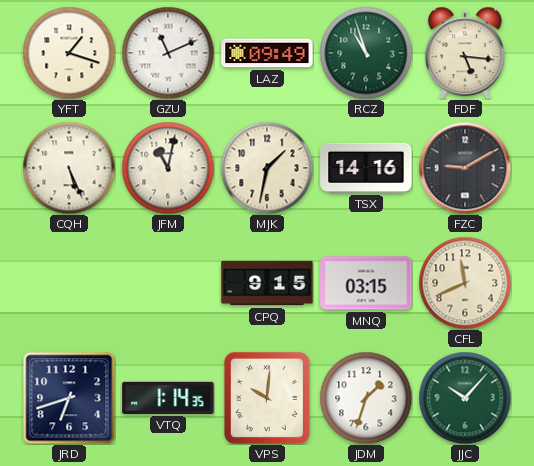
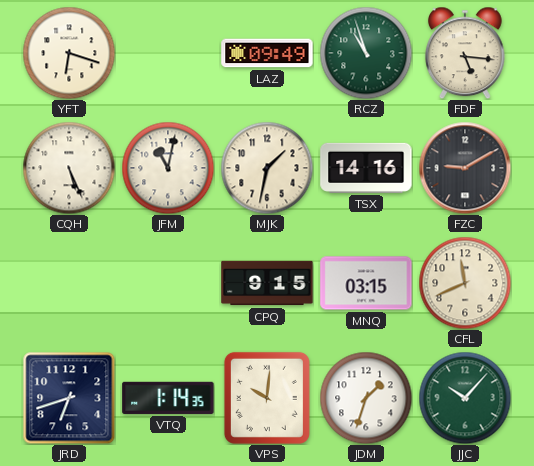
YFT: 1:18 -> 6:18
GZU: 11:11 -> none
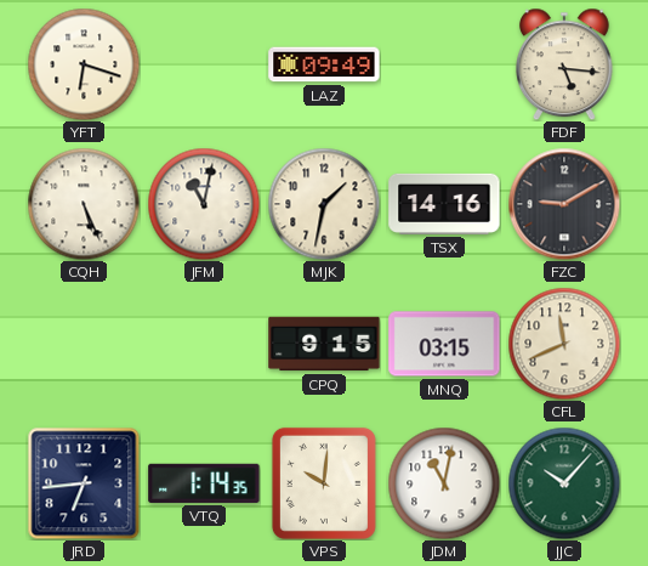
RCZ: 10:57 -> none
JRD: 6:42 -> 6:44
JDM: 1:33 -> 11:02
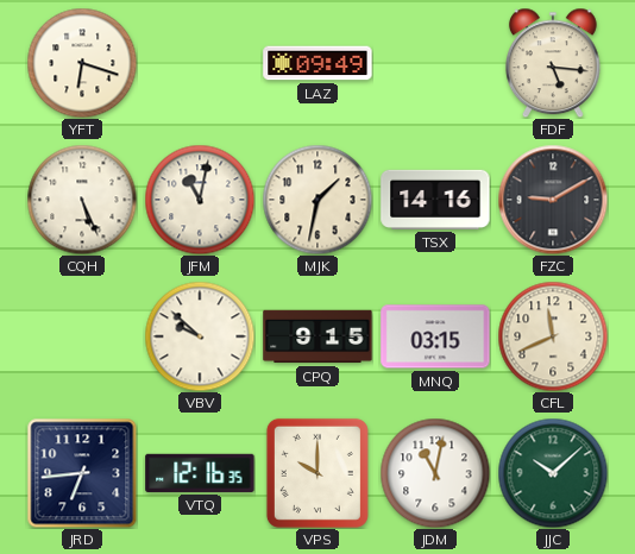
VBV: none -> 9:52
VTQ: 1:14 -> 12:16
VPS: 10:01 -> 10:00
JJC: 10:07 -> 10:08
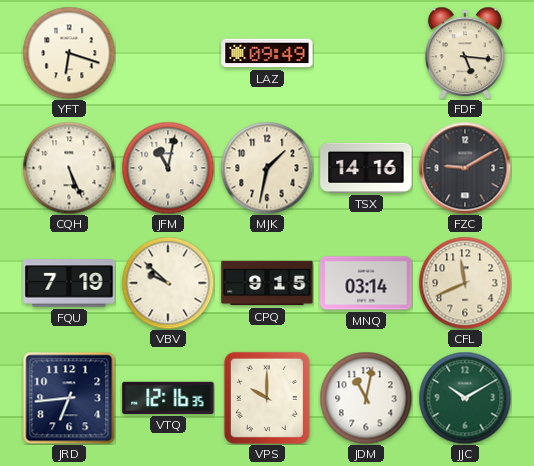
FQU: none -> 7:19
MNQ: 03:15 -> 03:14
JJC: 10:08 -> 10:10
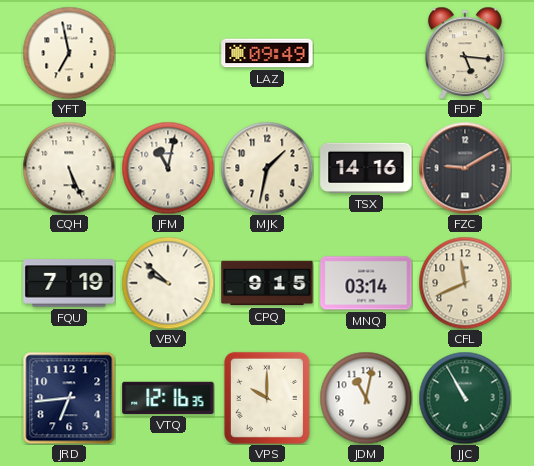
YFT: 6:18 -> 6:58
JJC: 10:10 -> 10:55
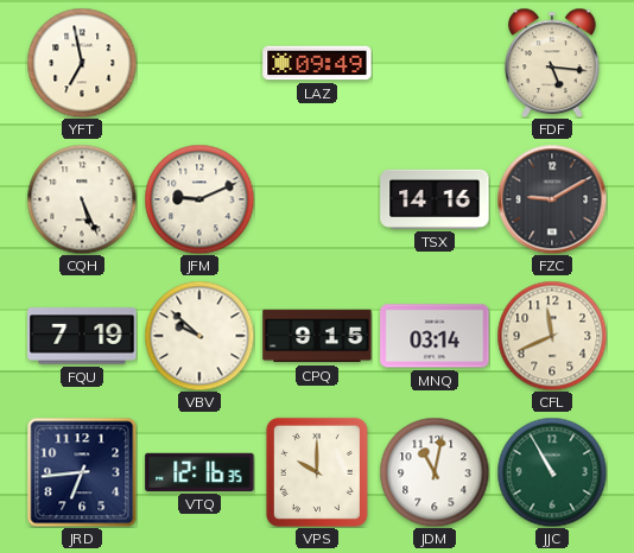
JFM: 11:02 -> 9:11
MJK: 1:32 -> none
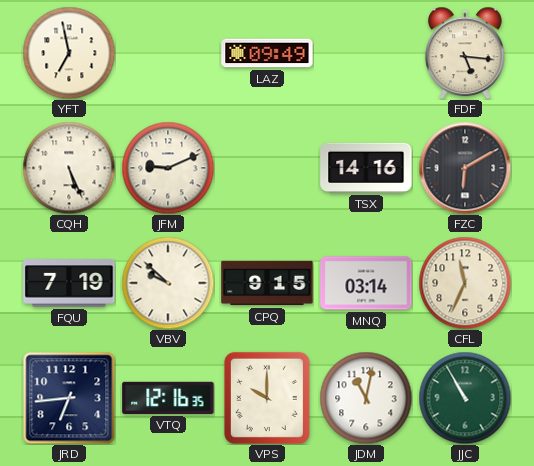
FZC: 9:10 -> 6:10
CFL: 11:41 -> 11:34
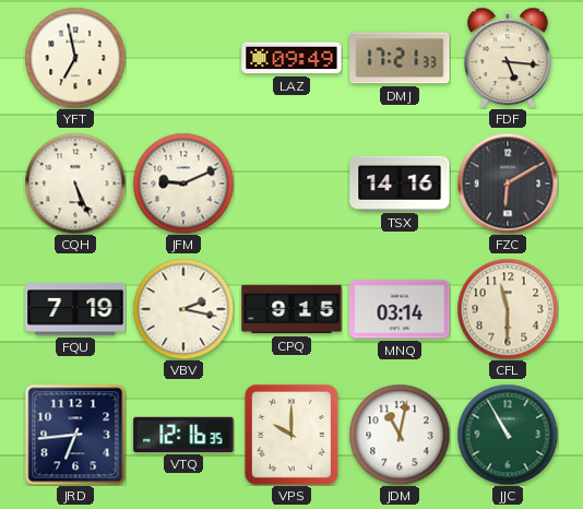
DMJ: none -> 17:21
VBV: 9:52 -> 2:17
CFL: 11:34 -> 11:30
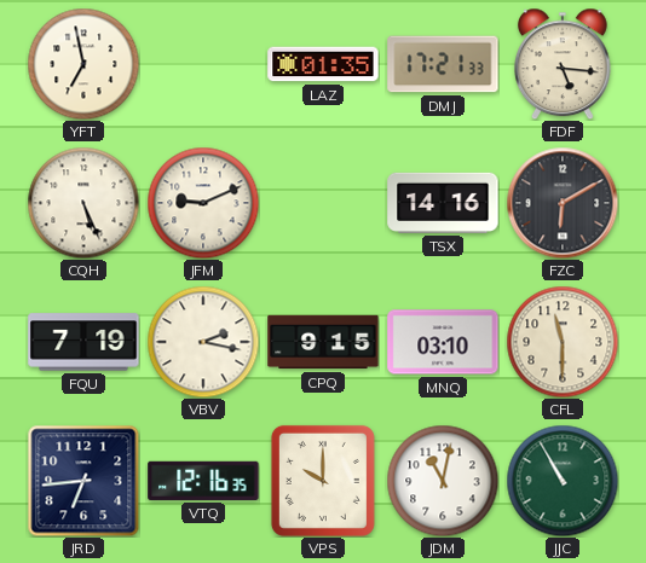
LAZ: 09:49 -> 01:35
MNQ: 03:14 -> 03:10
